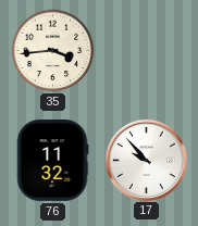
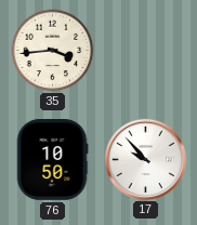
76: 11:32 -> 10:50
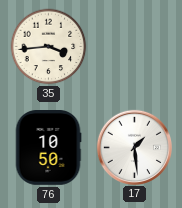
17: 9:53 -> 1:29
